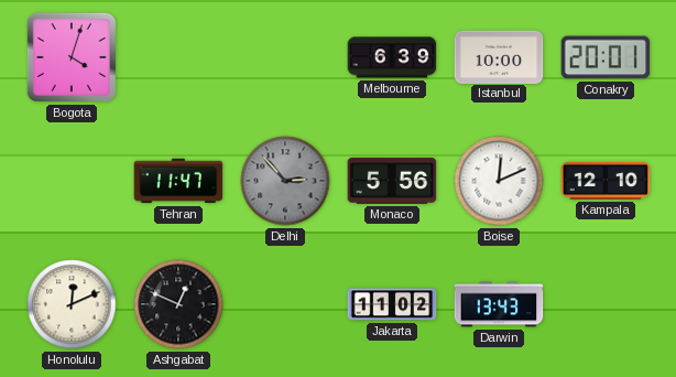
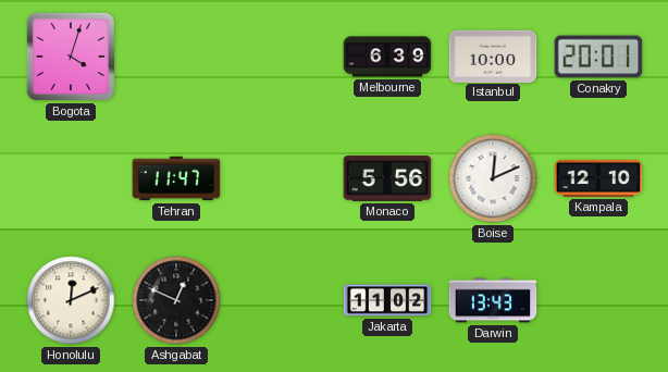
Delhi: 2:53 -> none
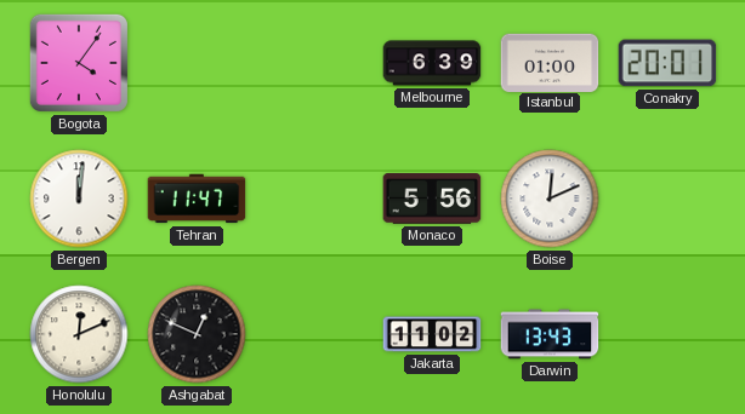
Bogota: 4:03 -> 4:06
Istanbul: 10:00 -> 01:00
Bergen: none -> 12:01
Kampala: 12:10 -> none
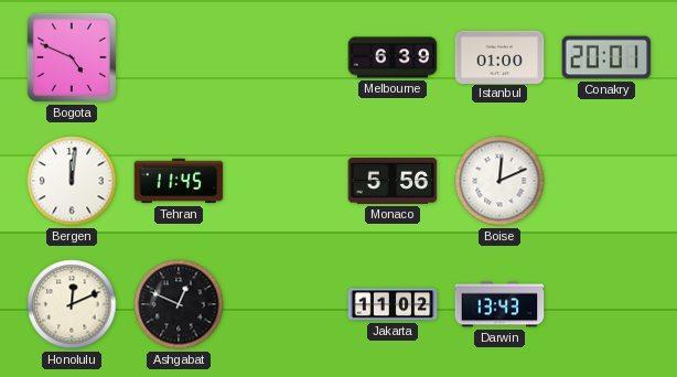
Bogota: 4:06 -> 4:49
Tehran: 11:47 -> 11:45
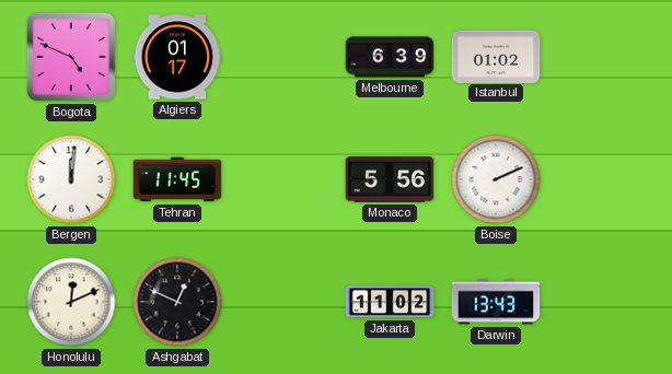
Algiers: none -> 01:17
Istanbul: 01:00 -> 01:02
Conakry: 20:01 -> none
Boise: 12:11 -> 2:11
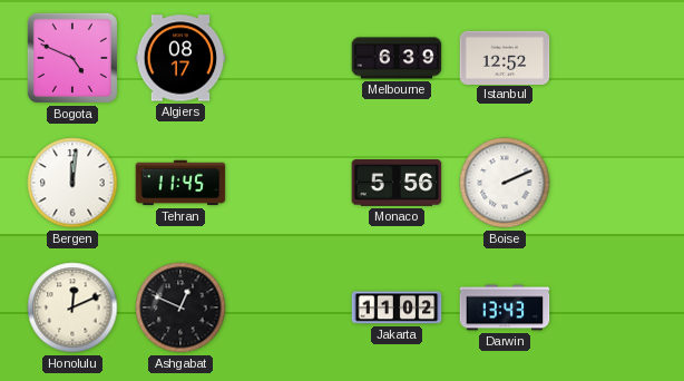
Algiers: 01:17 -> 08:17
Istanbul: 01:02 -> 12:52
